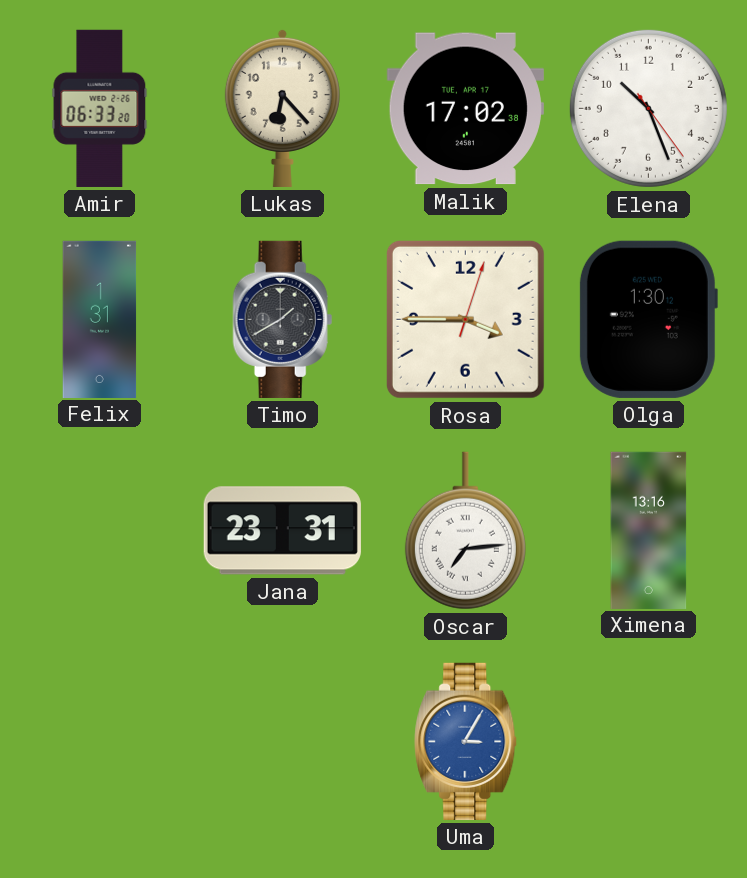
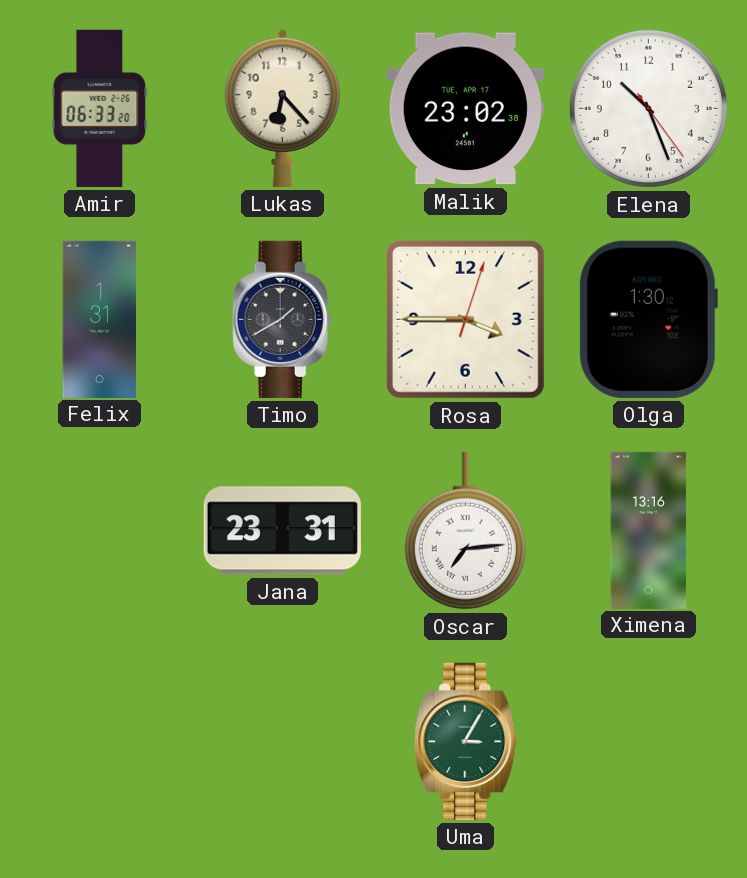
Malik: 17:02 -> 23:02
Uma dial: blue -> green
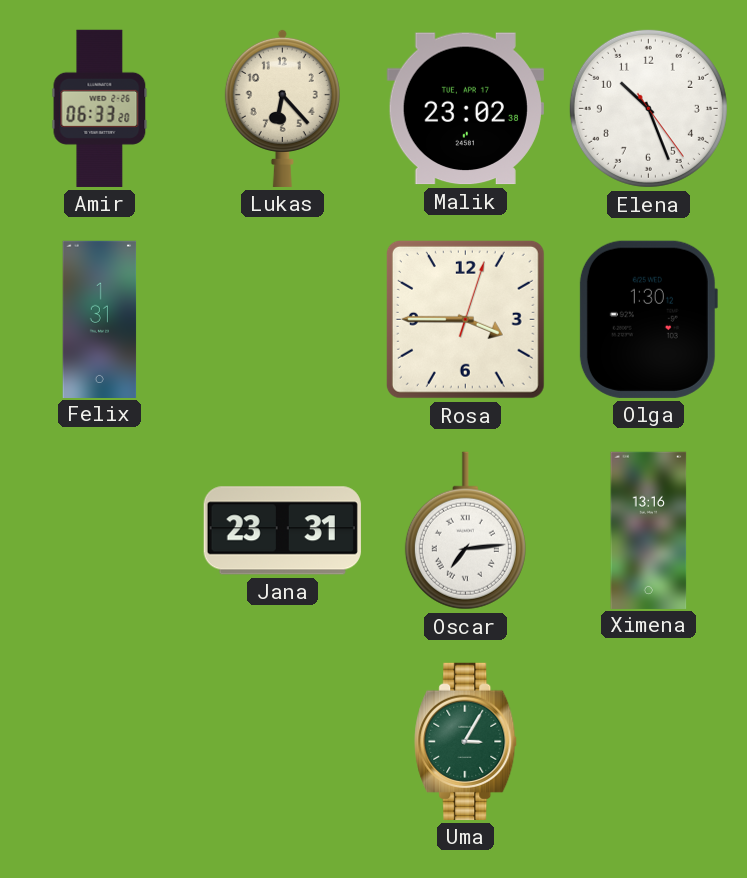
Timo: 1:40 -> none
